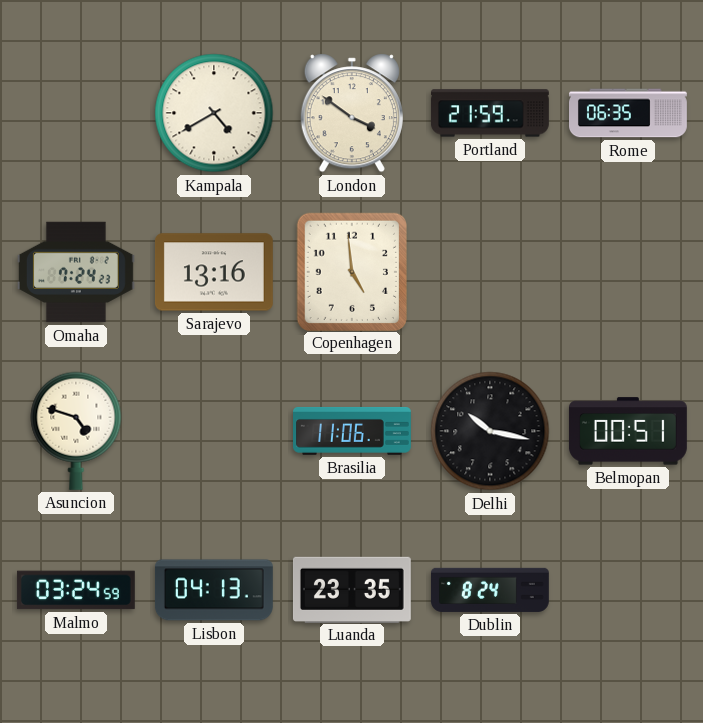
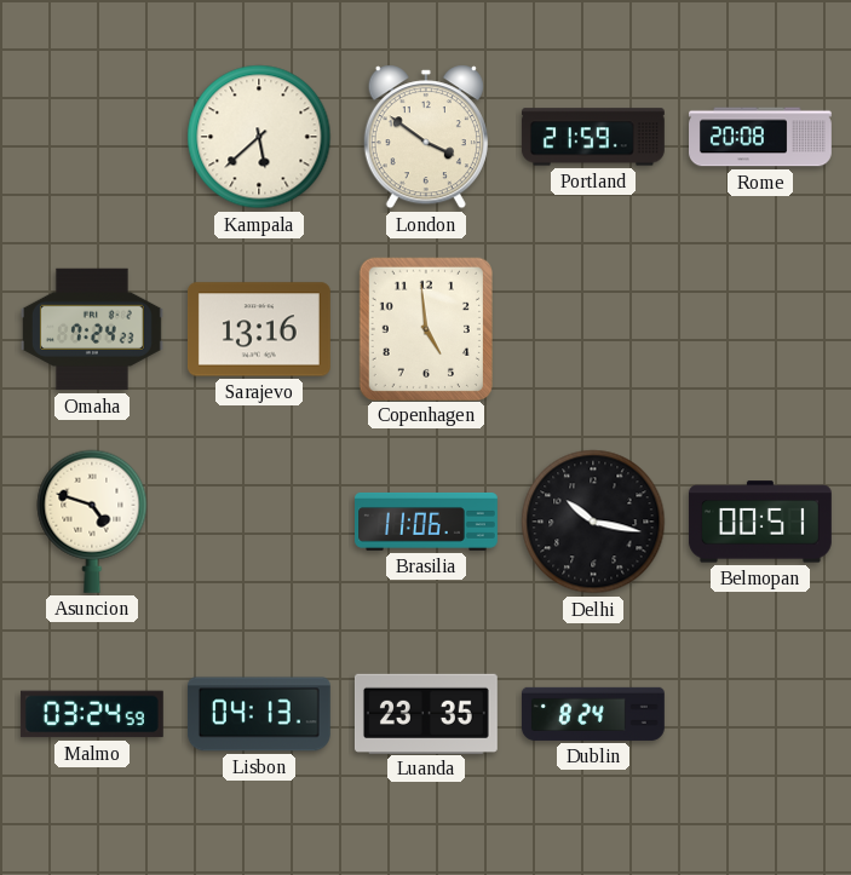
Kampala: 4:40 -> 5:38
Rome: 06:35 -> 20:08
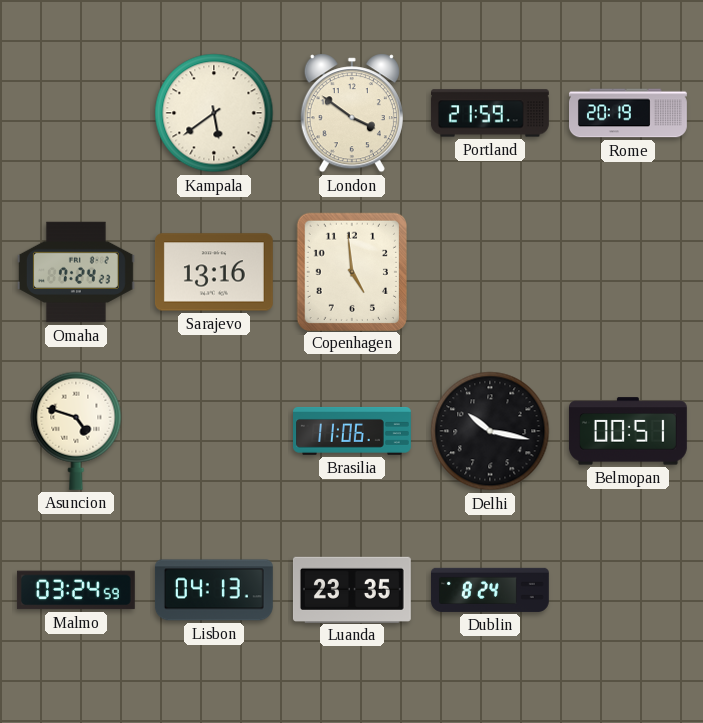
Kampala: 5:38 -> 5:39
Rome: 20:08 -> 20:19
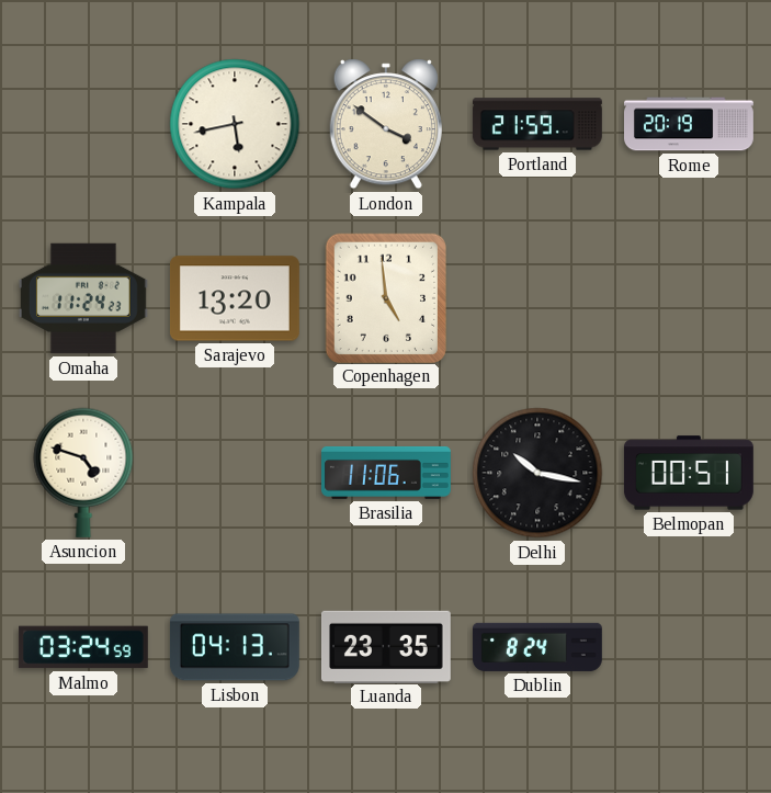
Kampala: 5:39 -> 5:43
Omaha: 7:24 -> 11:24
Sarajevo: 13:16 -> 13:20
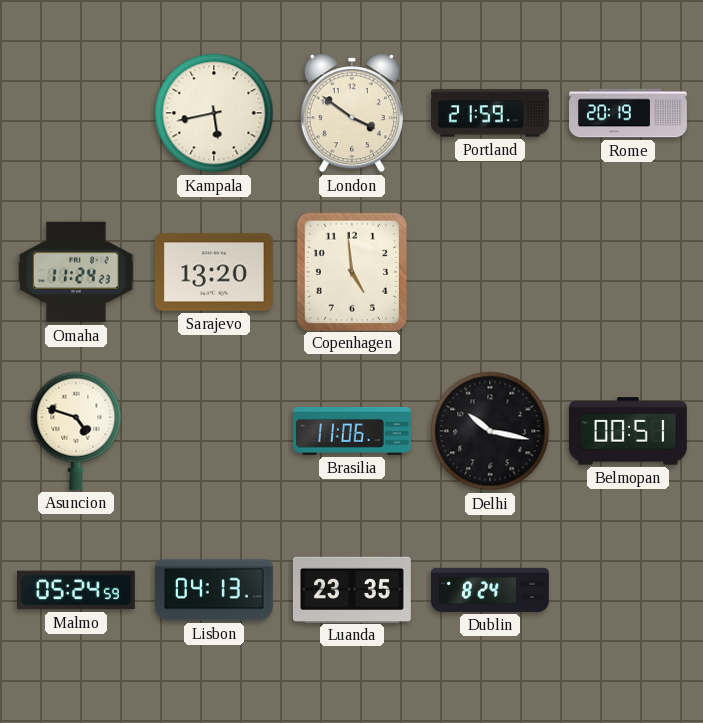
Malmo: 03:24 -> 05:24
